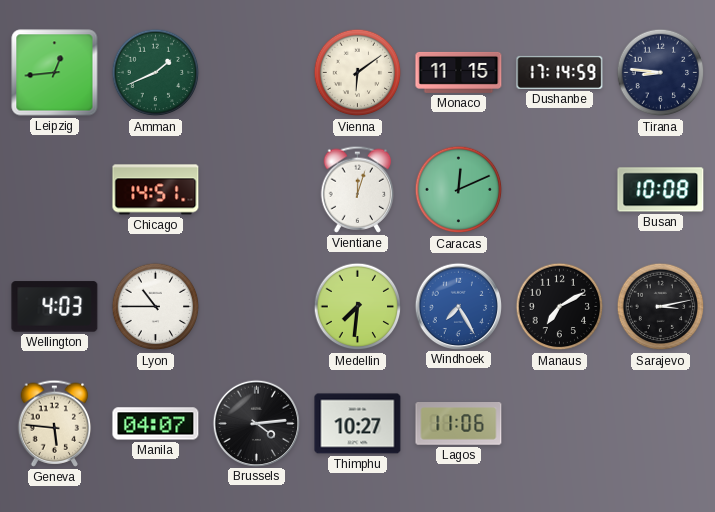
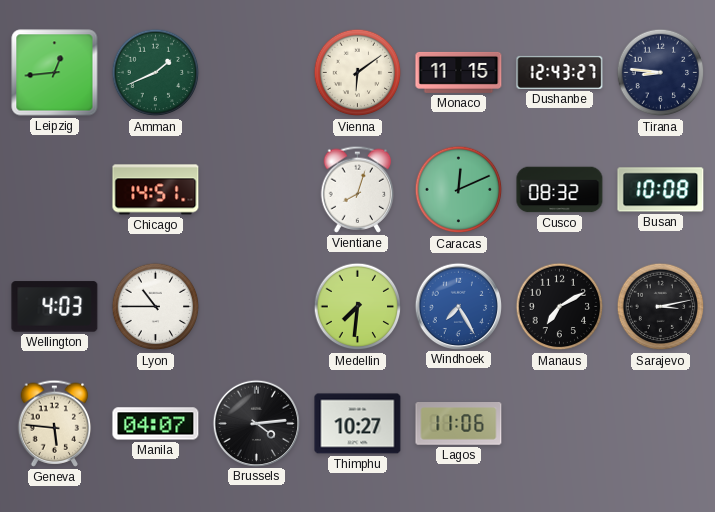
Dushanbe: 17:14 -> 12:43
Vientiane: 12:03 -> 8:03
Cusco: none -> 08:32
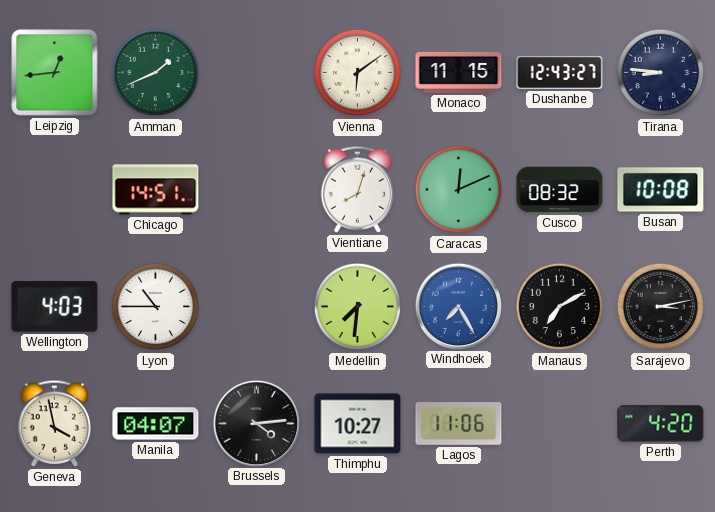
Geneva: 5:46 -> 3:58
Perth: none -> 4:20
